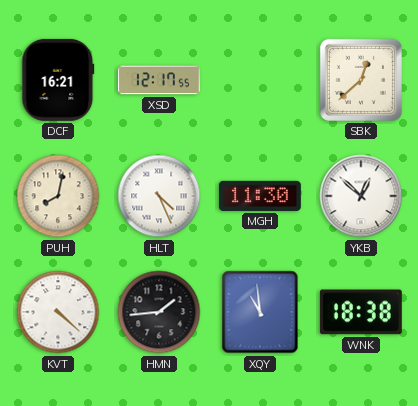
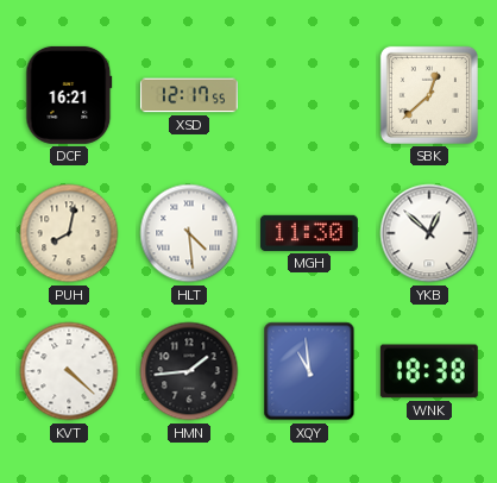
HLT: 4:26 -> 4:29
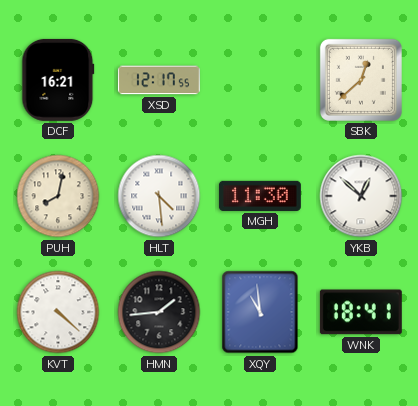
WNK: 18:38 -> 18:41
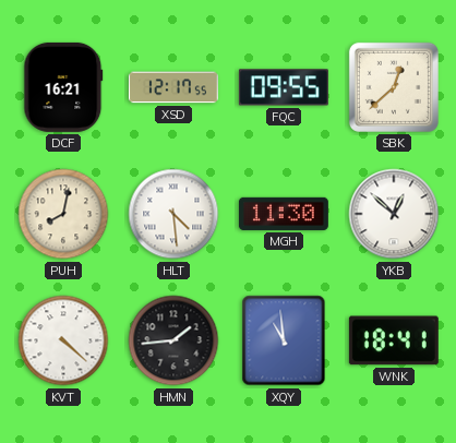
FQC: none -> 09:55
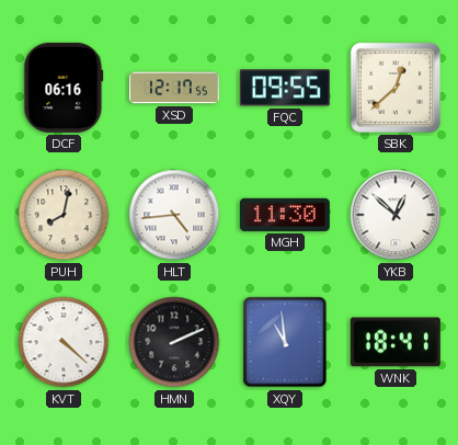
DCF: 16:21 -> 06:16
HLT: 4:29 -> 4:44
HMN: 1:44 -> 2:11
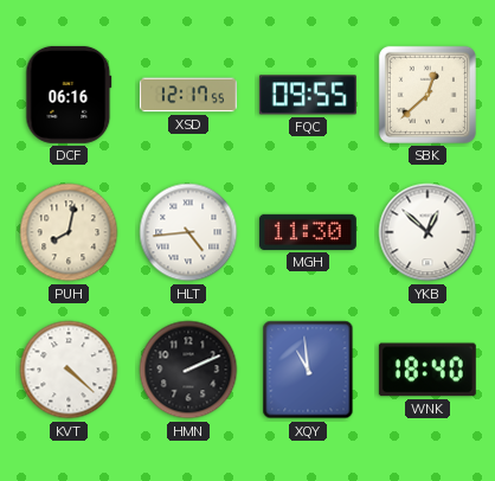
WNK: 18:41 -> 18:40
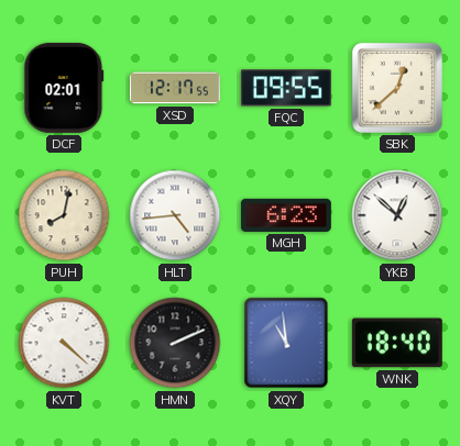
DCF: 06:16 -> 02:01
MGH: 11:30 -> 6:23
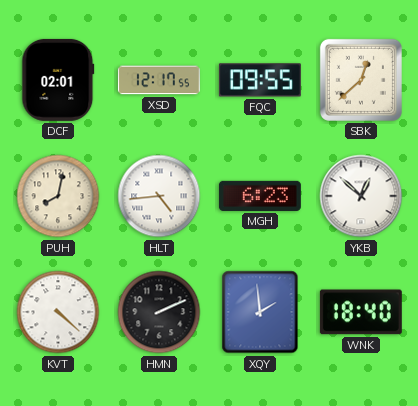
XQY: 10:59 -> 1:59
